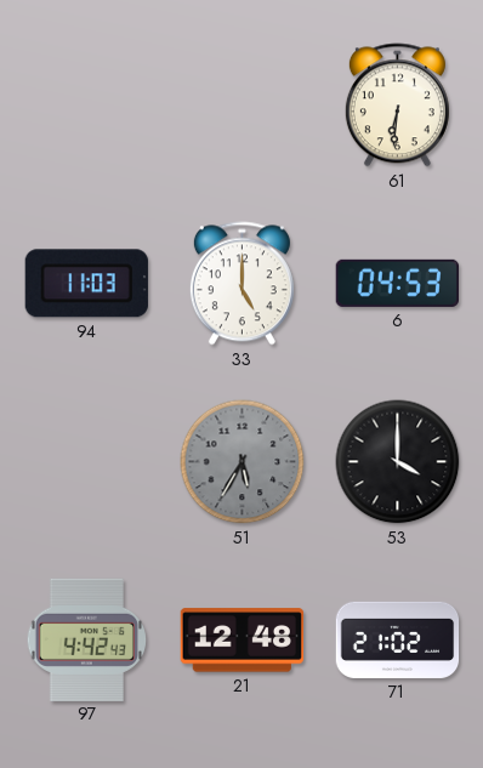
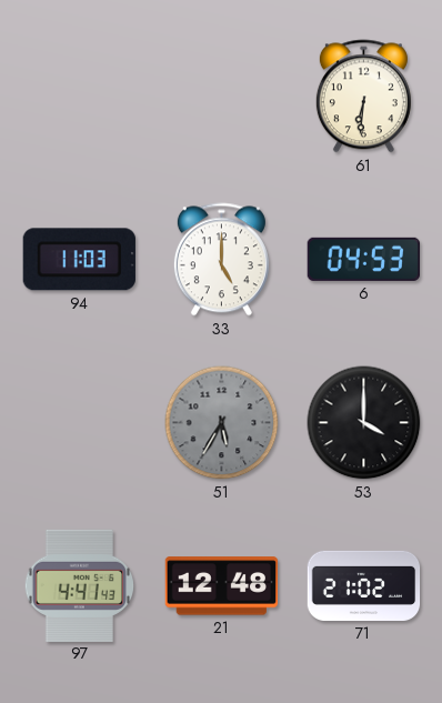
97: 4:42 -> 4:41
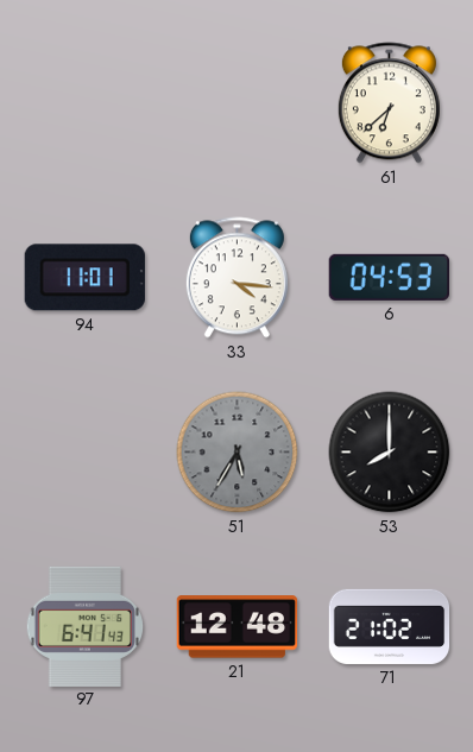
61: 6:31 -> 6:38
94: 11:03 -> 11:01
33: 5:00 -> 4:16
53: 4:00 -> 8:00
97: 4:41 -> 6:41
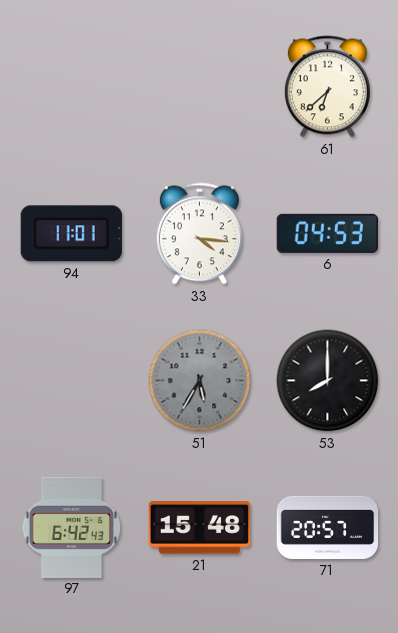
97: 6:41 -> 6:42
21: 12:48 -> 15:48
71: 21:02 -> 20:57
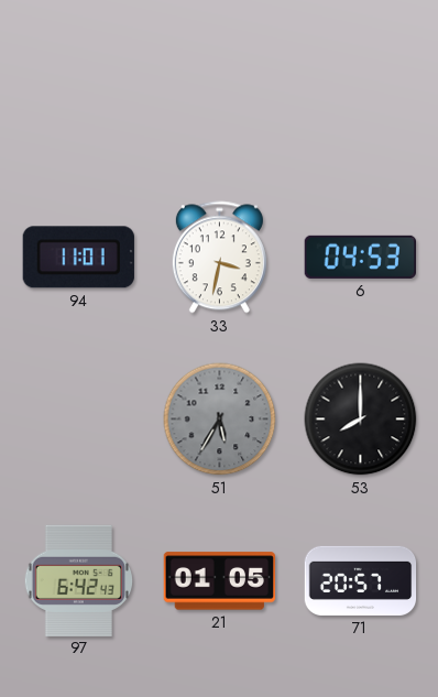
61: 6:38 -> none
33: 4:16 -> 3:32
21: 15:48 -> 01:05
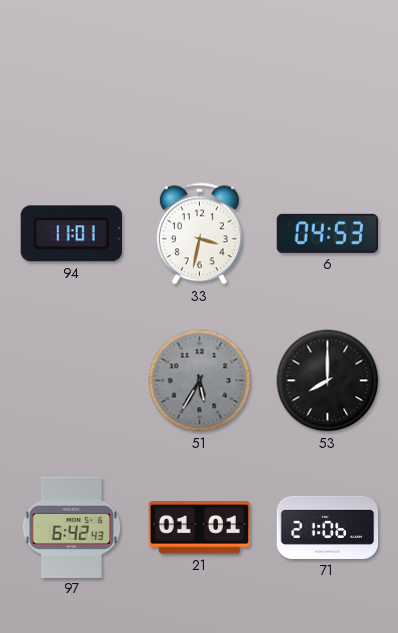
21: 01:05 -> 01:01
71: 20:57 -> 21:06
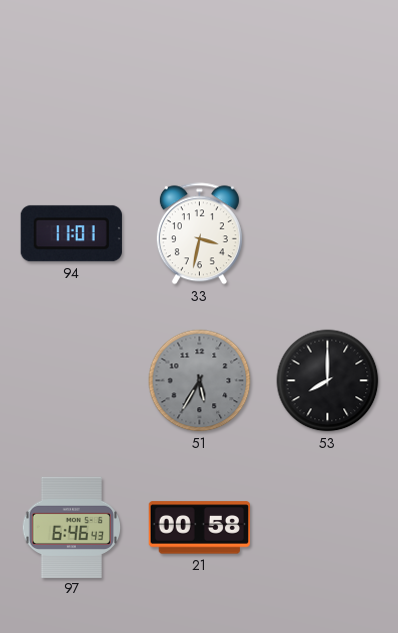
6: 04:53 -> none
97: 6:42 -> 6:46
21: 01:01 -> 00:58
71: 21:06 -> none
